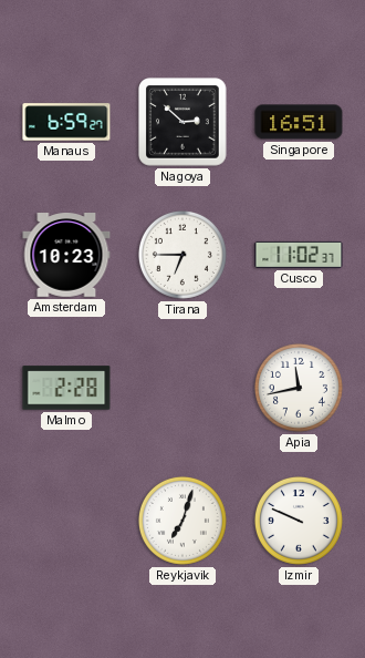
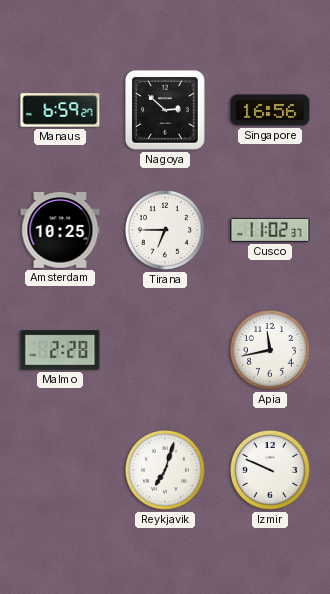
Singapore: 16:51 -> 16:56
Amsterdam: 10:23 -> 10:25
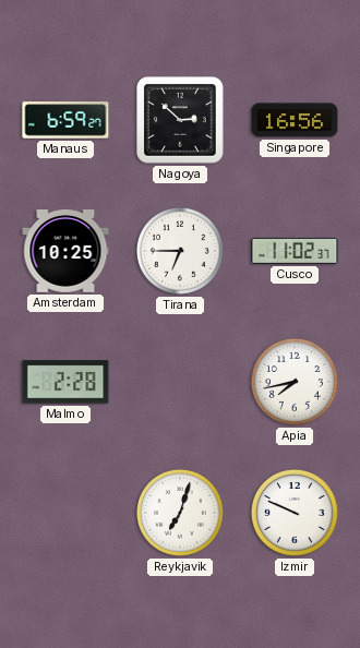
Apia: 11:43 -> 7:43
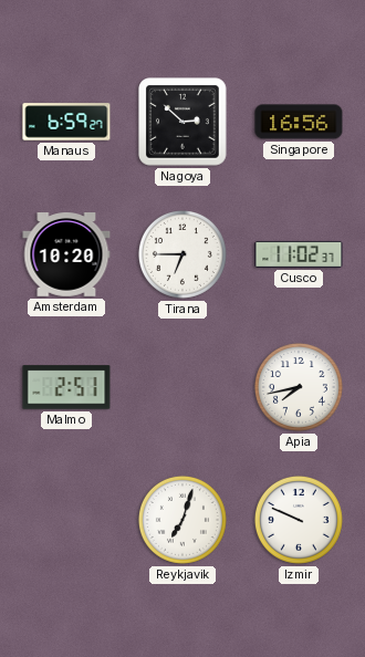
Amsterdam: 10:25 -> 10:20
Malmo: 2:28 -> 2:51
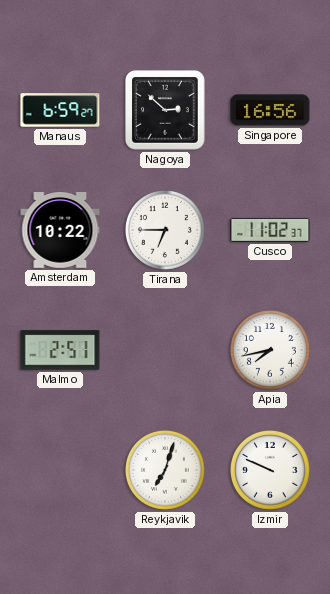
Amsterdam: 10:20 -> 10:22
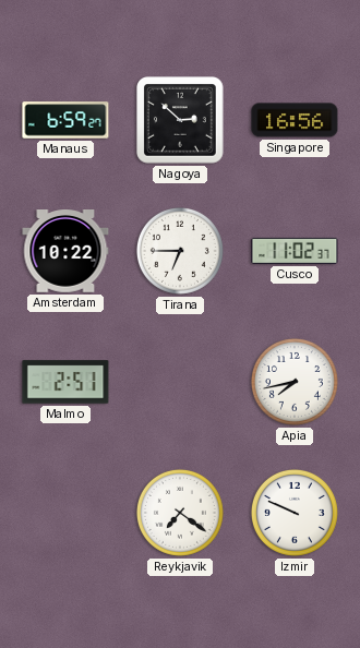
Reykjavik: 7:03 -> 7:21
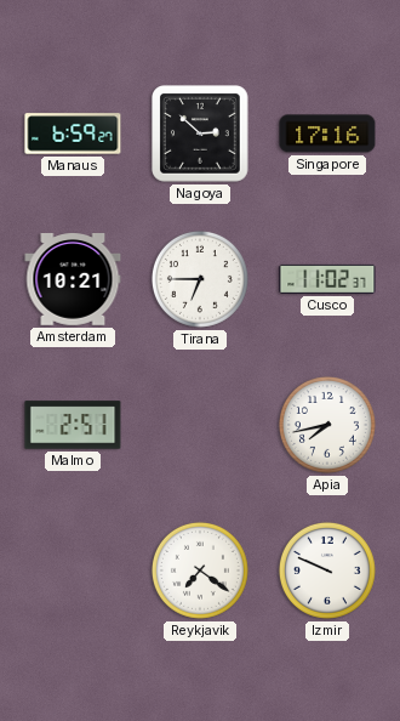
Singapore: 16:56 -> 17:16
Amsterdam: 10:22 -> 10:21
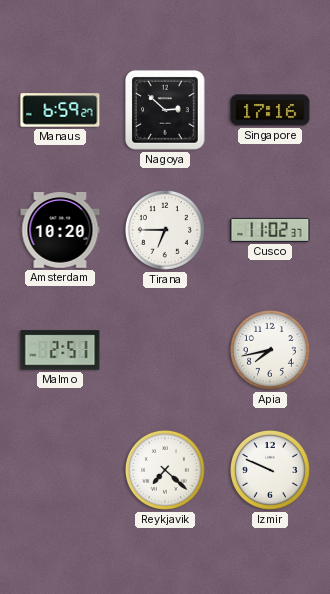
Amsterdam: 10:21 -> 10:20
Reykjavik: 7:21 -> 7:22
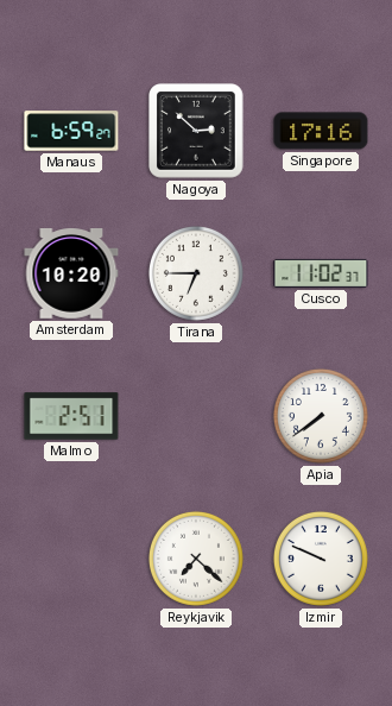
Apia: 7:43 -> 7:39
